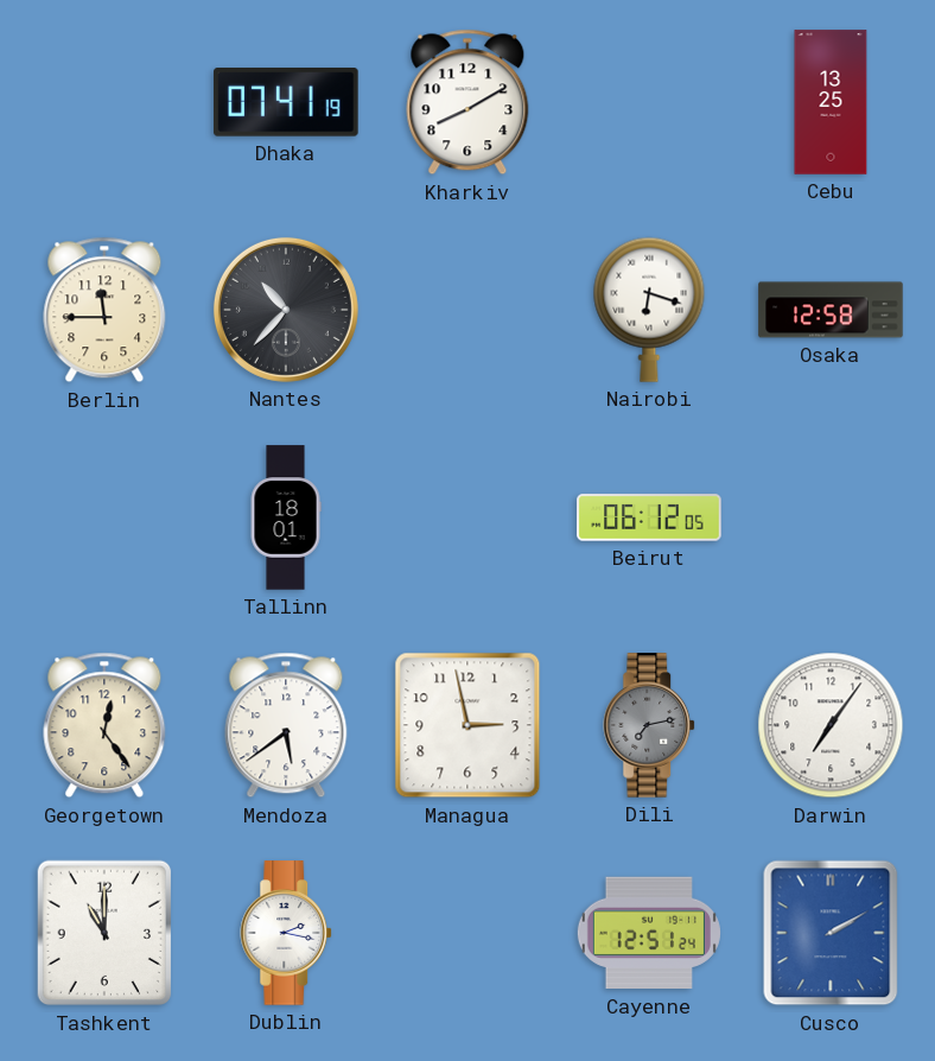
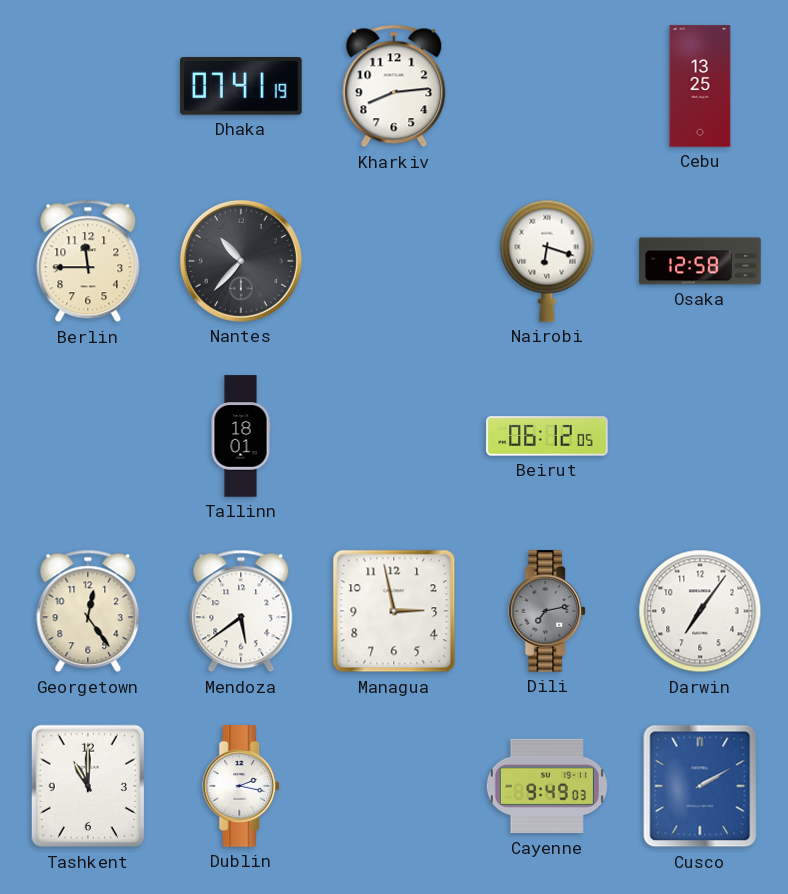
Kharkiv: 8:10 -> 8:14
Cayenne: 12:51 -> 9:49
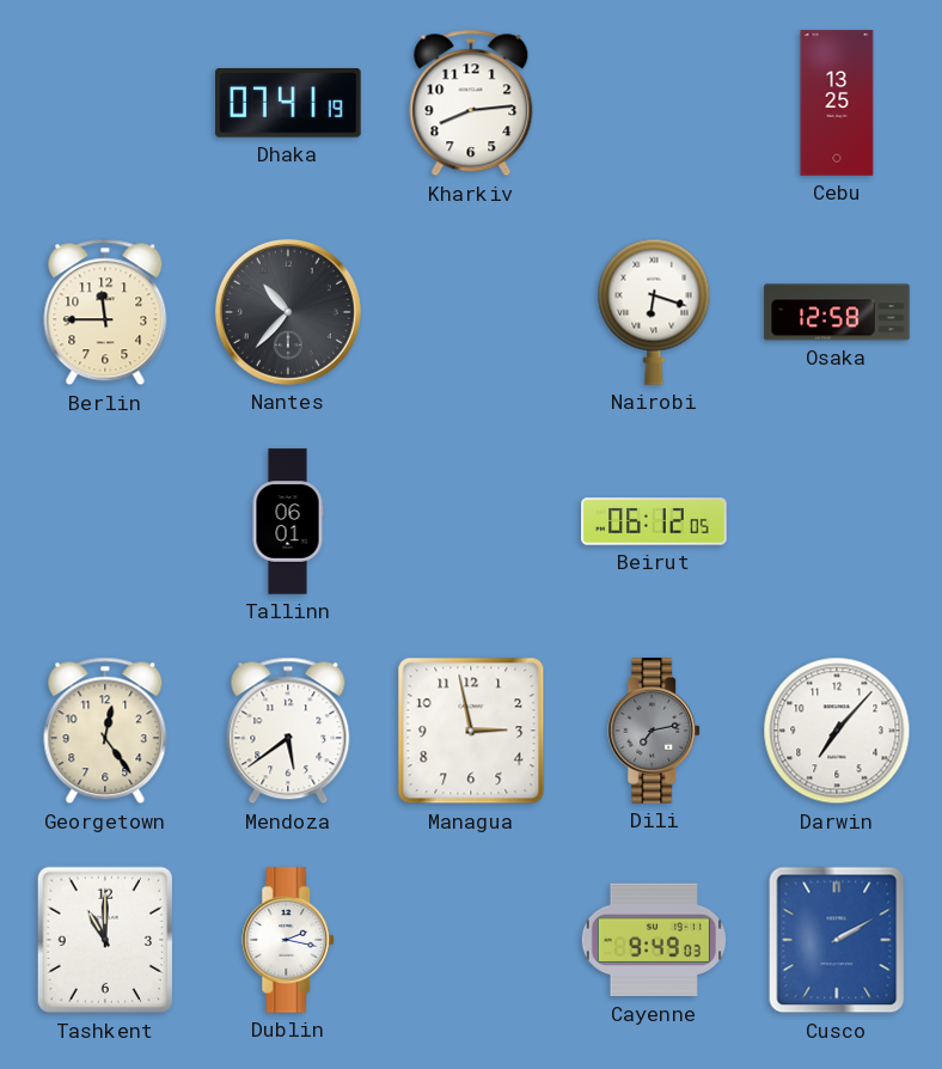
Tallinn: 18:01 -> 06:01
Darwin: 7:06 -> 7:07
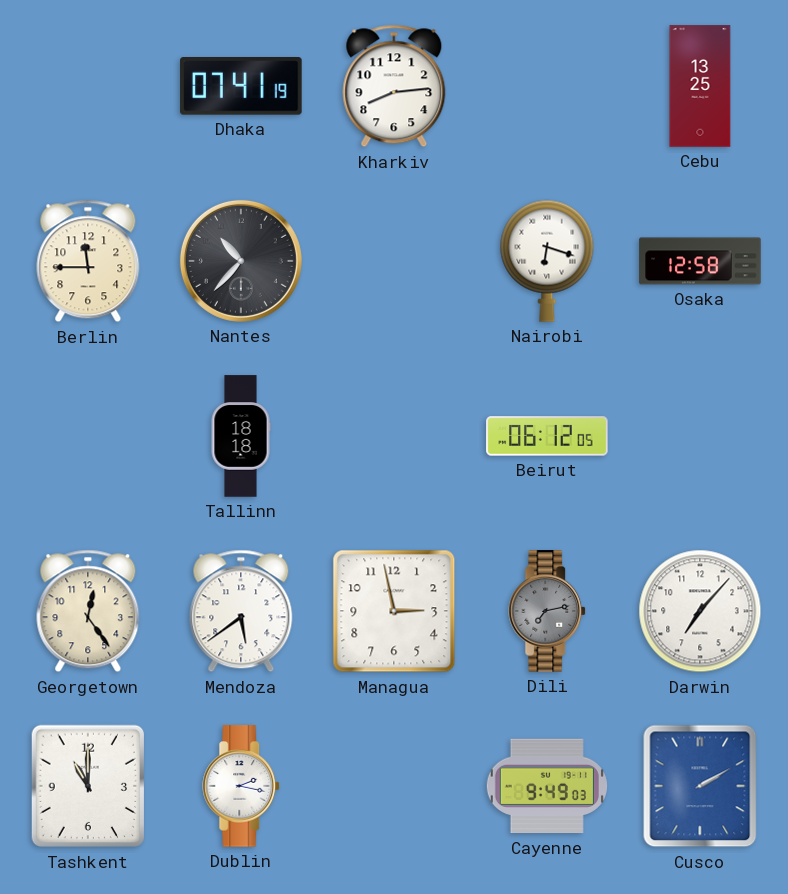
Tallinn: 06:01 -> 18:18
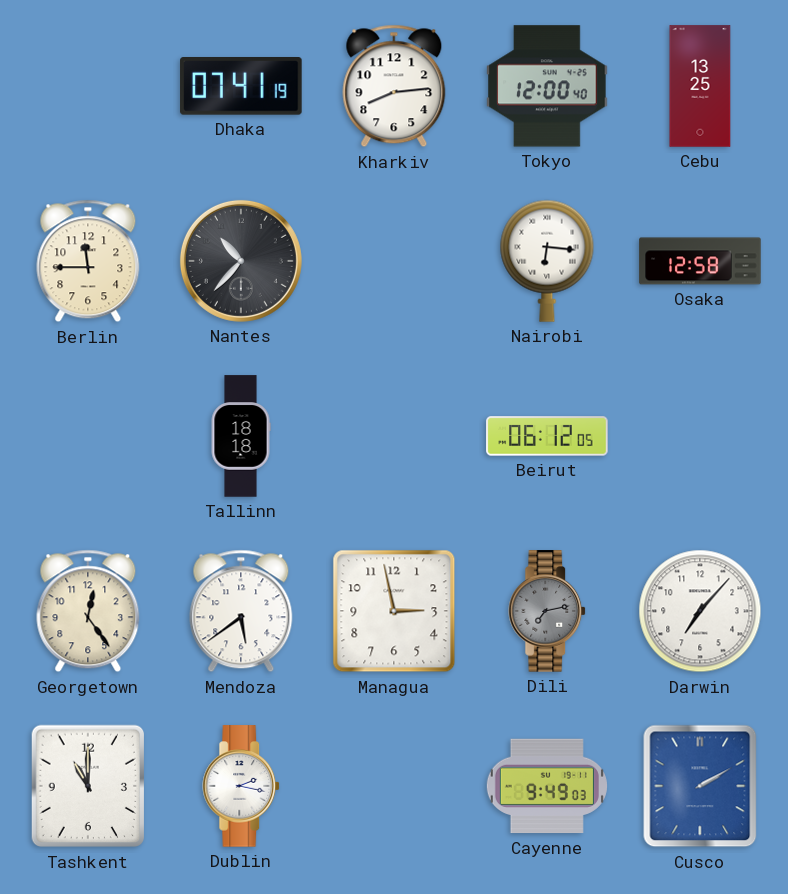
Tokyo: none -> 12:00
Nairobi: 6:18 -> 6:16
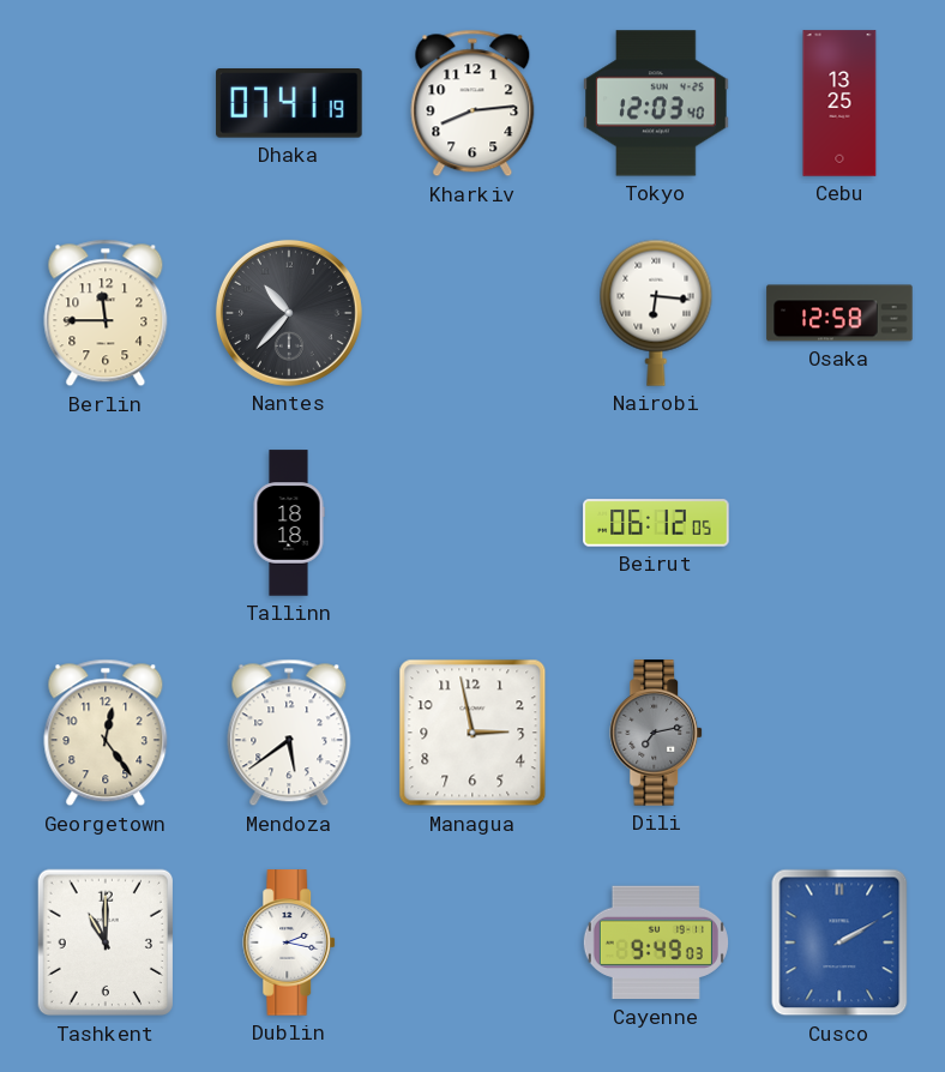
Tokyo: 12:00 -> 12:03
Darwin: 7:07 -> none
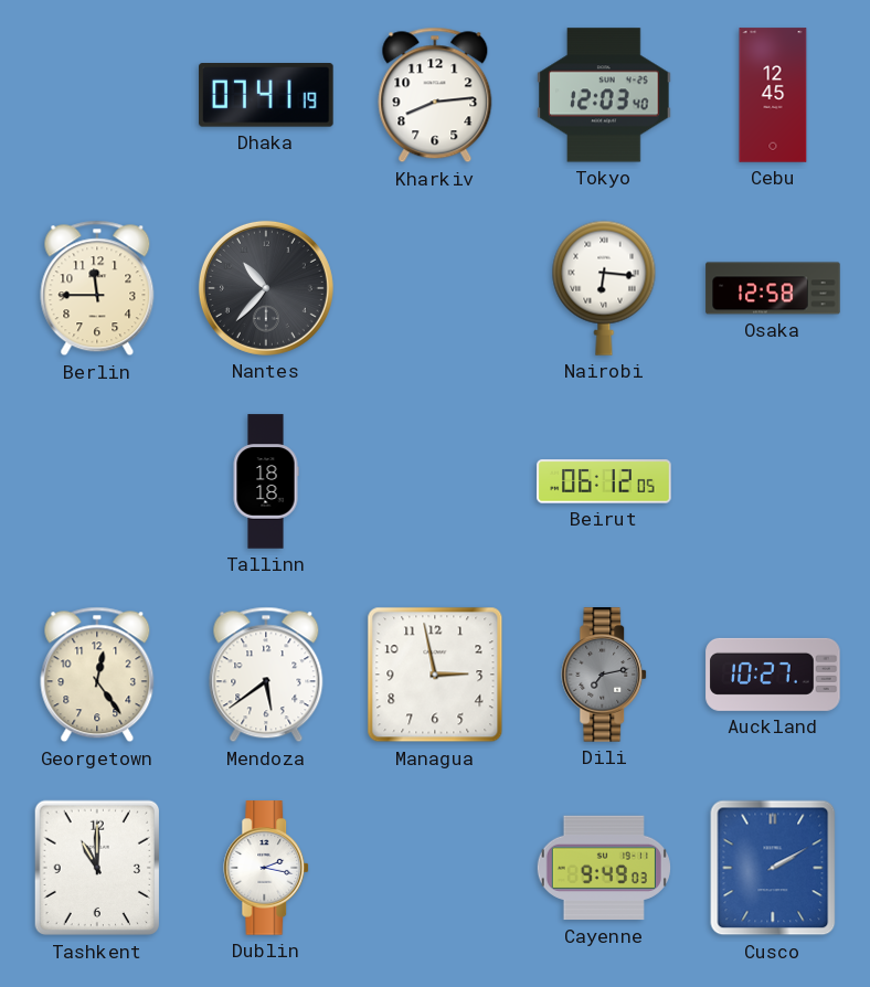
Cebu: 13:25 -> 12:45
Auckland: none -> 10:27
